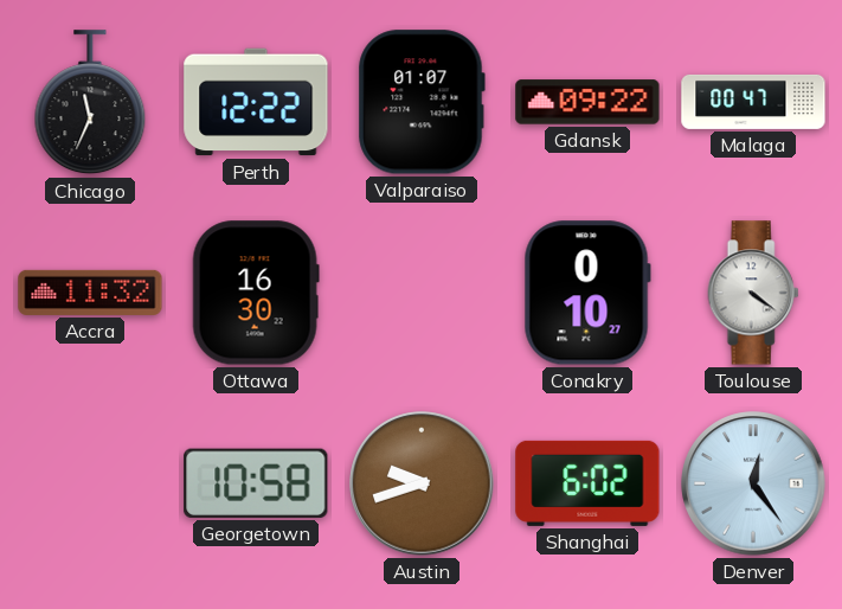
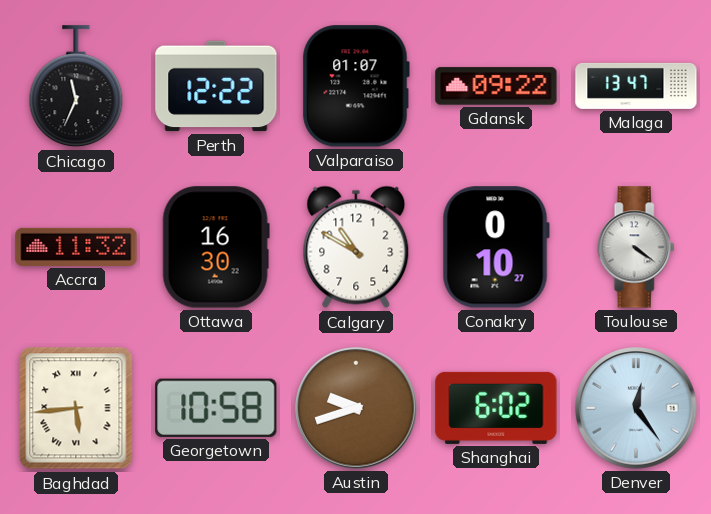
Malaga: 00:47 -> 13:47
Calgary: none -> 10:50
Baghdad: none -> 5:44
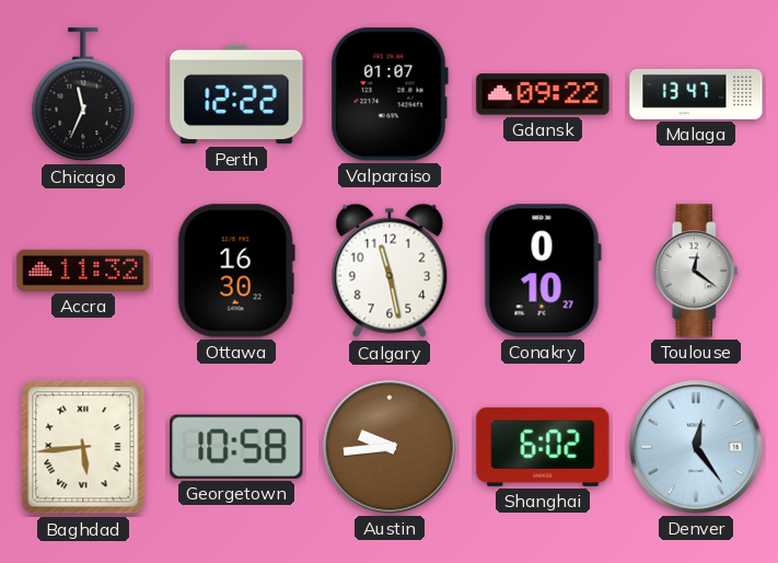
Calgary: 10:50 -> 11:28
Toulouse: 4:21 -> 12:21
Austin: 9:42 -> 9:44
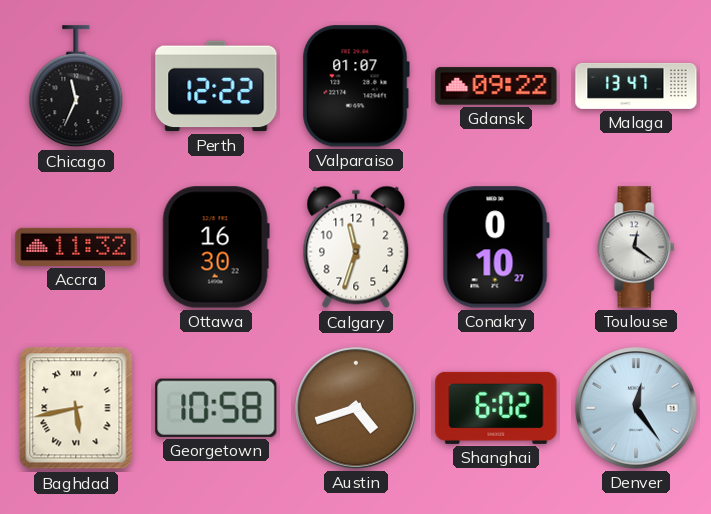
Calgary: 11:28 -> 11:33
Baghdad: 5:44 -> 5:43
Austin: 9:44 -> 4:42
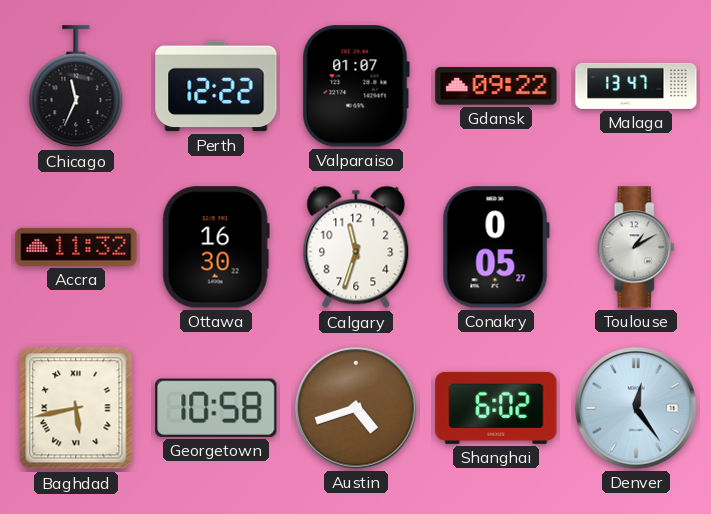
Conakry: 0:10 -> 0:05
Toulouse: 12:21 -> 1:10
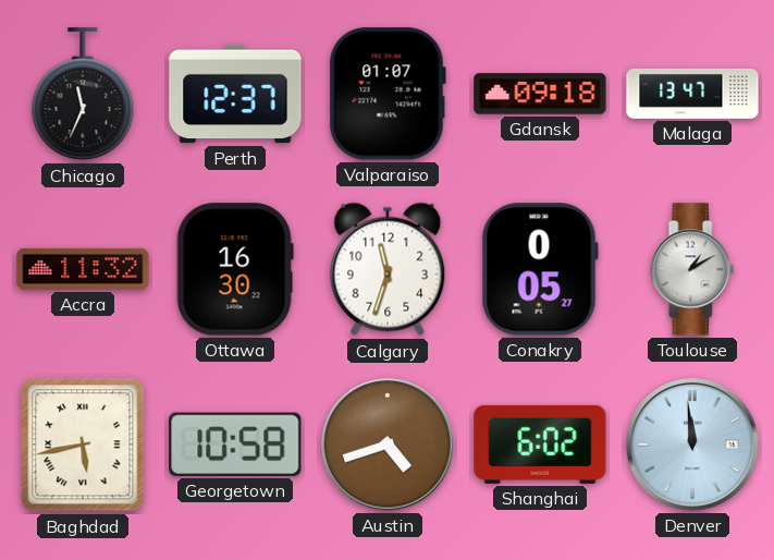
Perth: 12:22 -> 12:37
Gdansk: 09:22 -> 09:18
Denver: 12:24 -> 11:59
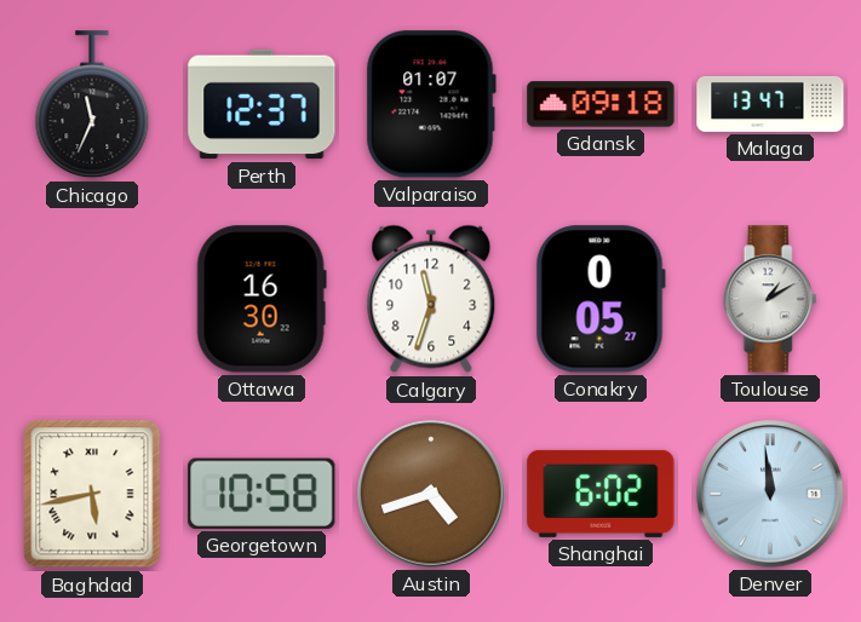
Accra: 11:32 -> none
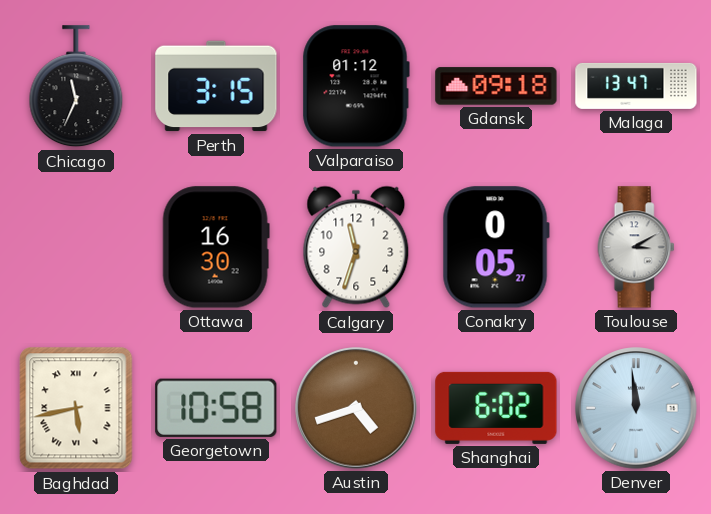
Perth: 12:37 -> 3:15
Valparaiso: 01:07 -> 01:12
Toulouse: 1:10 -> 3:10
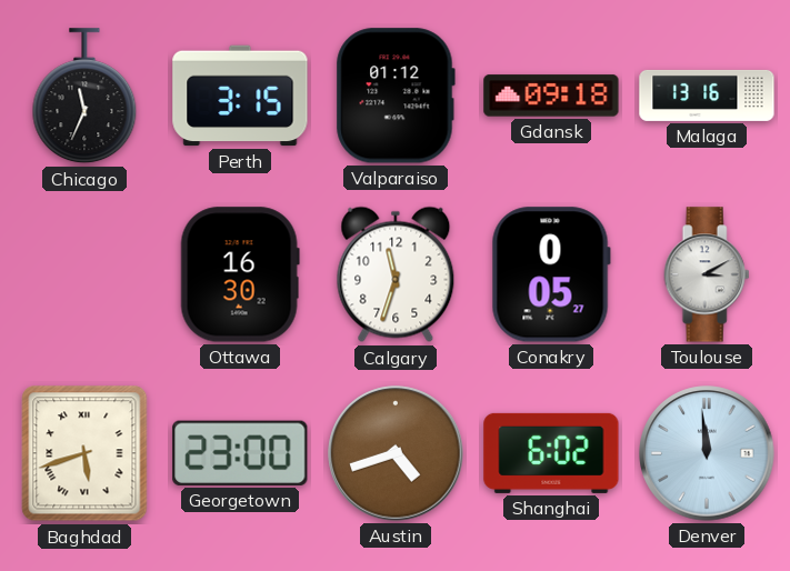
Malaga: 13:47 -> 13:16
Baghdad: 5:43 -> 5:42
Georgetown: 10:58 -> 23:00
